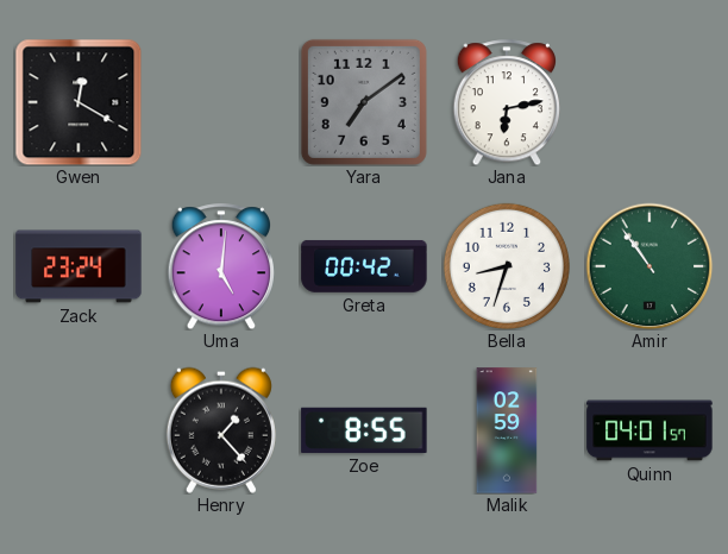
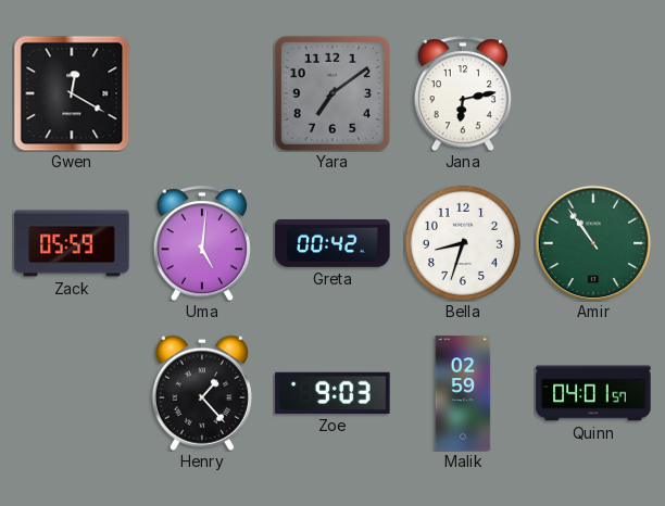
Zack: 23:24 -> 05:59
Zoe: 8:55 -> 9:03
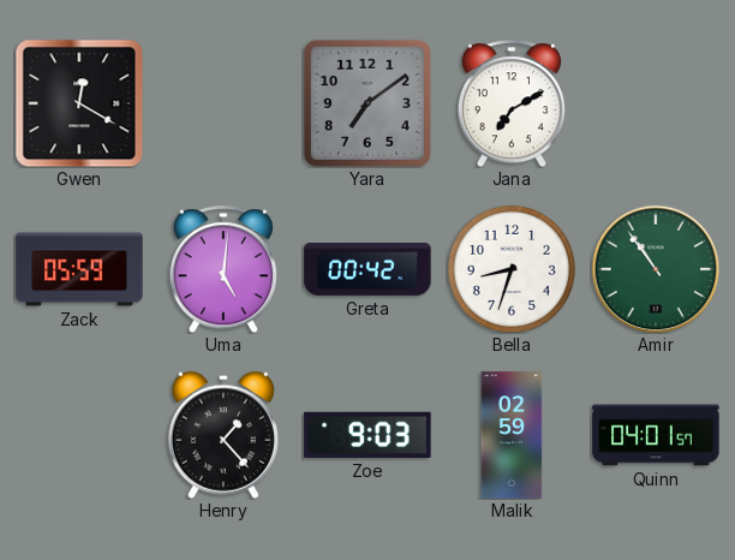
Jana: 6:13 -> 7:10
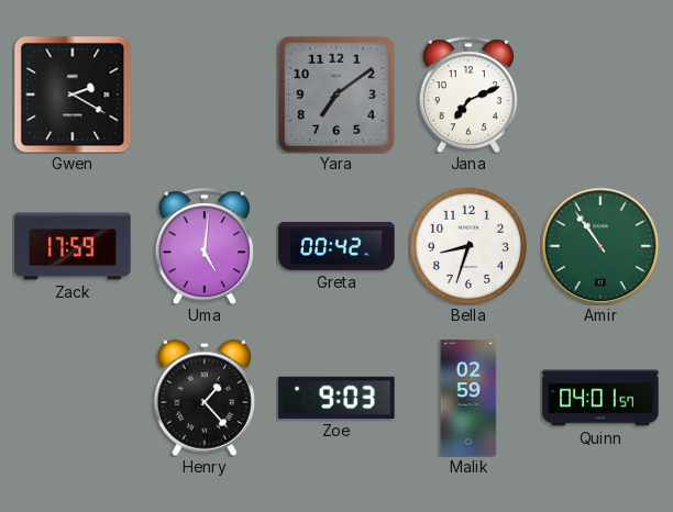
Gwen: 12:20 -> 2:20
Jana: 7:10 -> 7:11
Zack: 05:59 -> 17:59
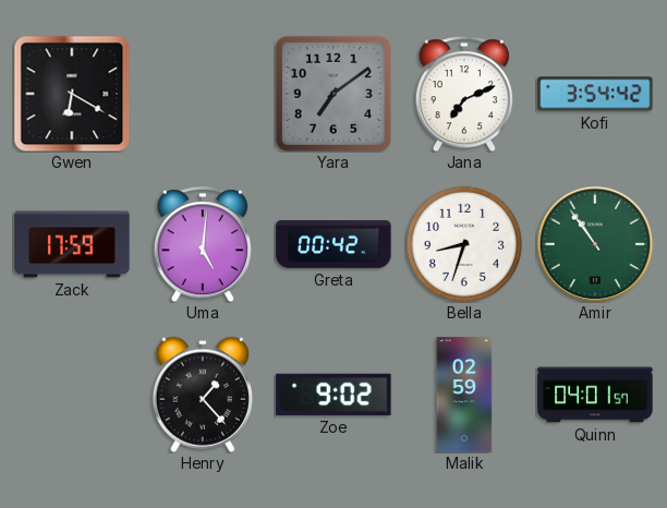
Gwen: 2:20 -> 6:20
Kofi: none -> 3:54
Zoe: 9:03 -> 9:02
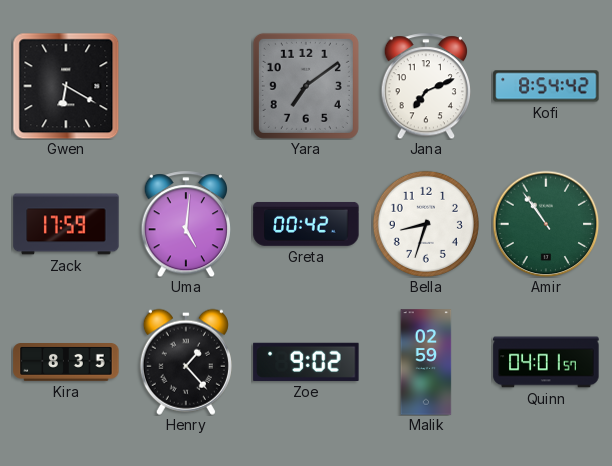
Kofi: 3:54 -> 8:54
Kira: none -> 8:35
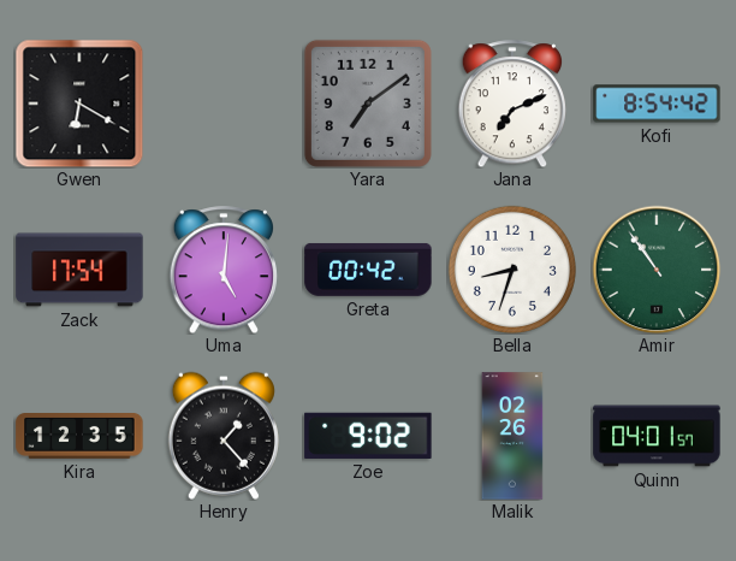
Zack: 17:59 -> 17:54
Kira: 8:35 -> 12:35
Malik: 02:59 -> 02:26
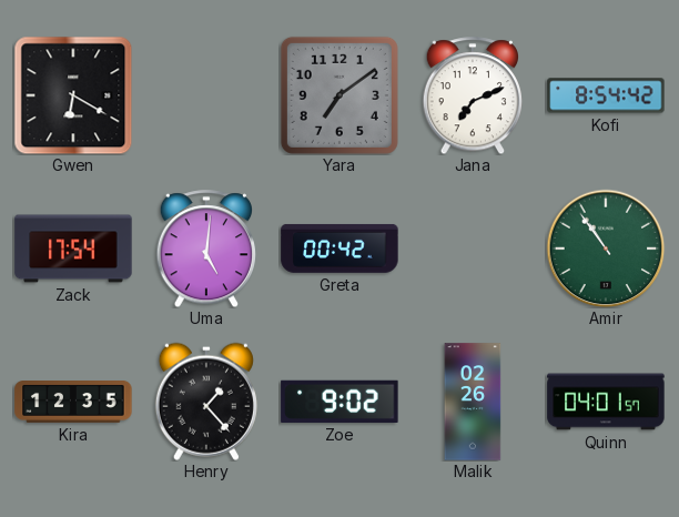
Bella: 8:33 -> none
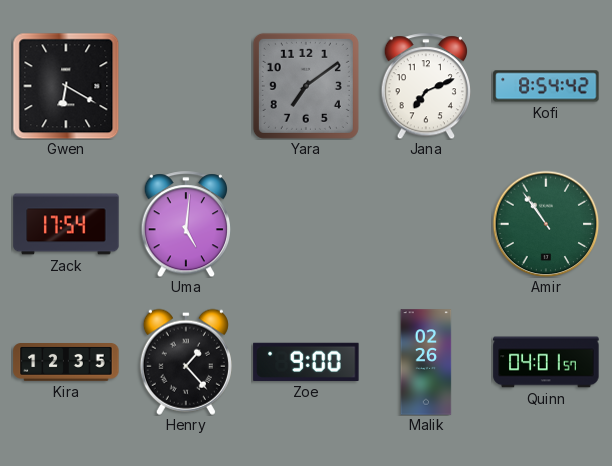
Greta: 00:42 -> none
Zoe: 9:02 -> 9:00
